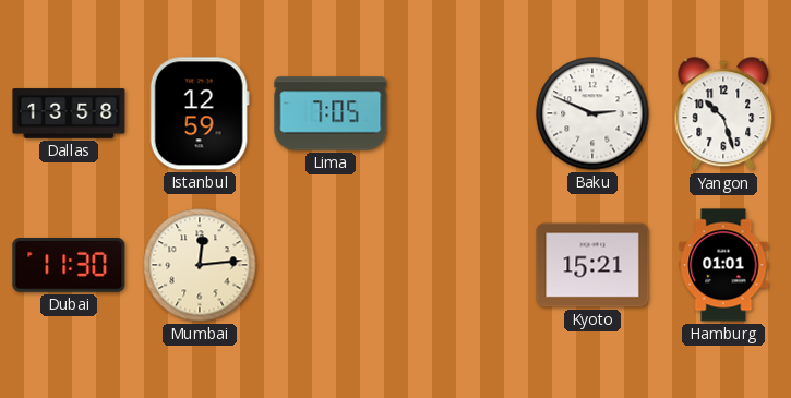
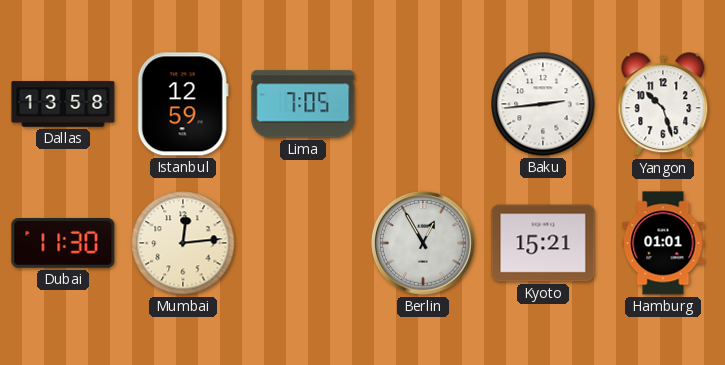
Baku: 2:49 -> 2:44
Berlin: none -> 12:55
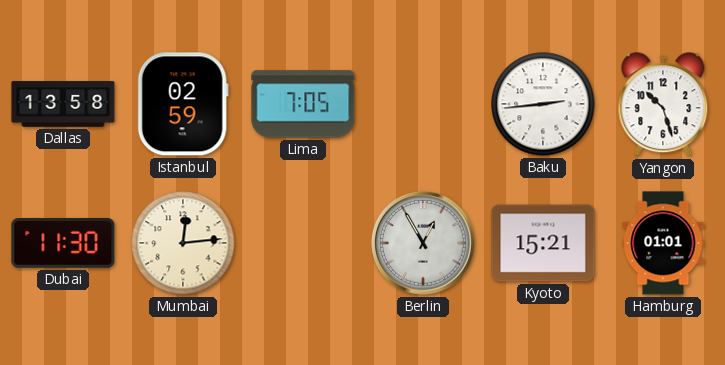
Istanbul: 12:59 -> 02:59
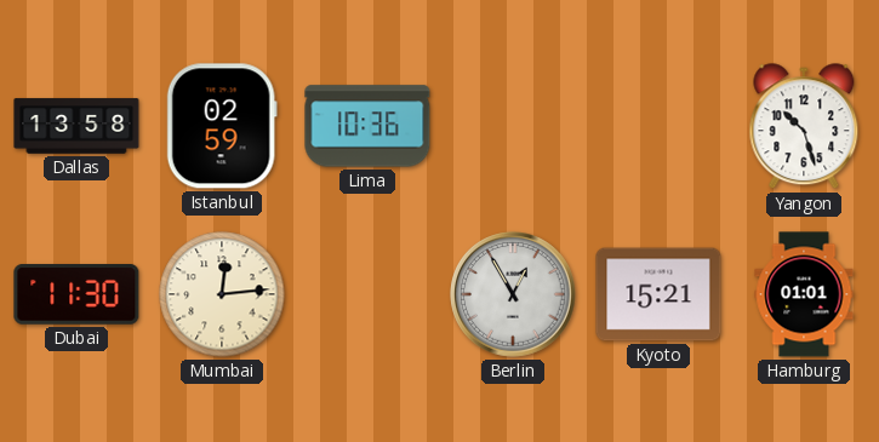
Lima: 7:05 -> 10:36
Baku: 2:44 -> none
